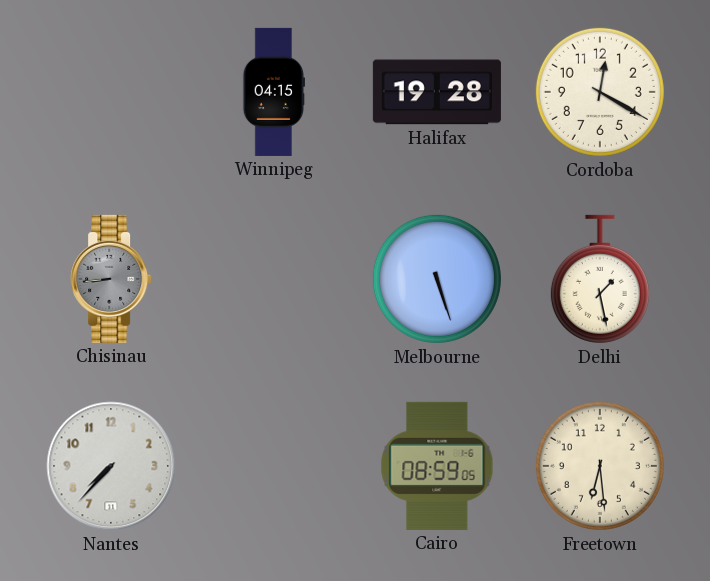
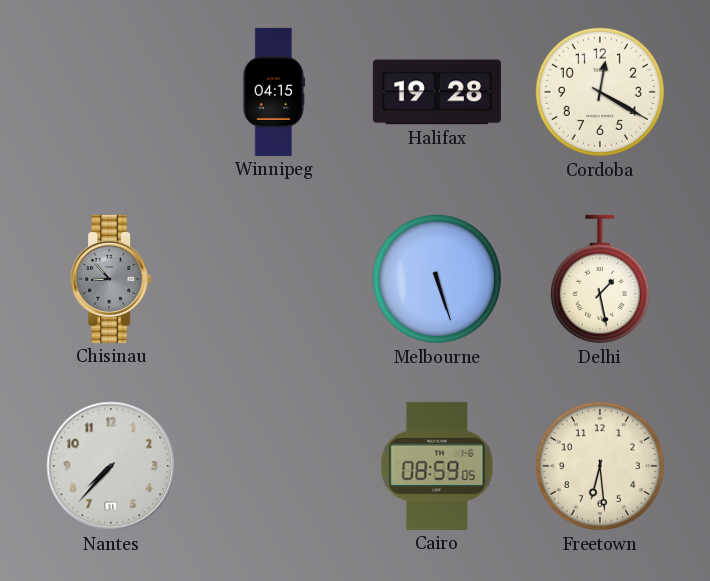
Chisinau: 8:44 -> 8:53
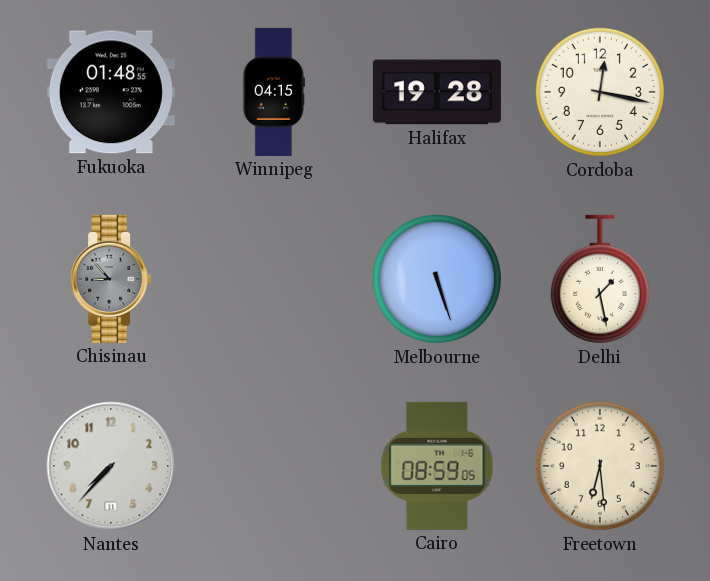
Fukuoka: none -> 01:48
Cordoba: 12:20 -> 12:17
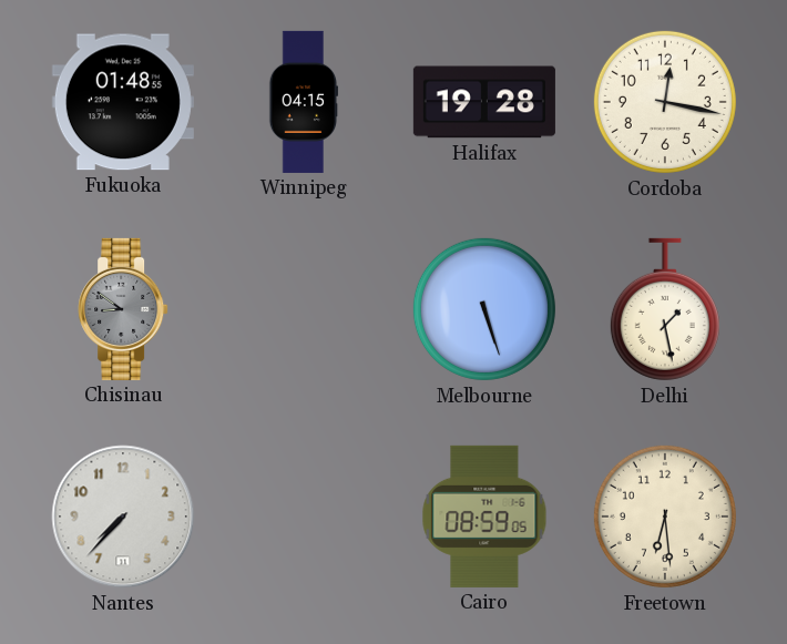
Chisinau: 8:53 -> 8:51
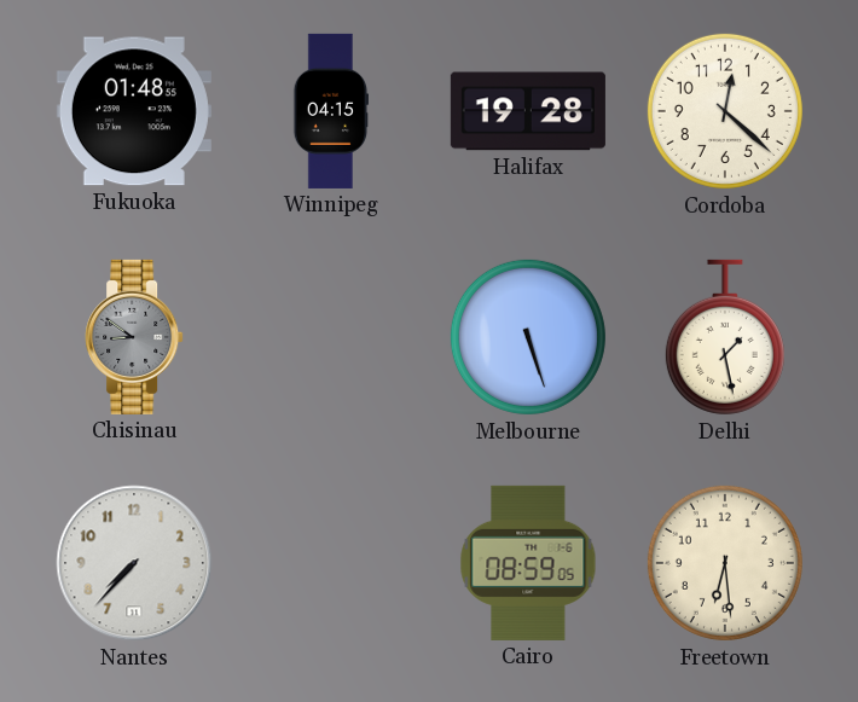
Cordoba: 12:17 -> 12:22
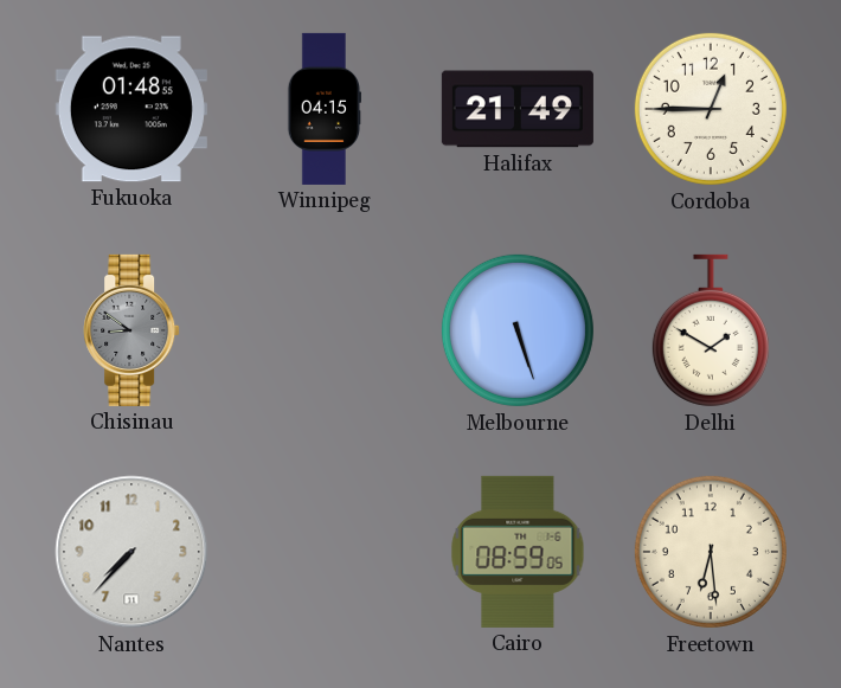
Halifax: 19:28 -> 21:49
Cordoba: 12:22 -> 12:45
Delhi: 1:28 -> 1:50
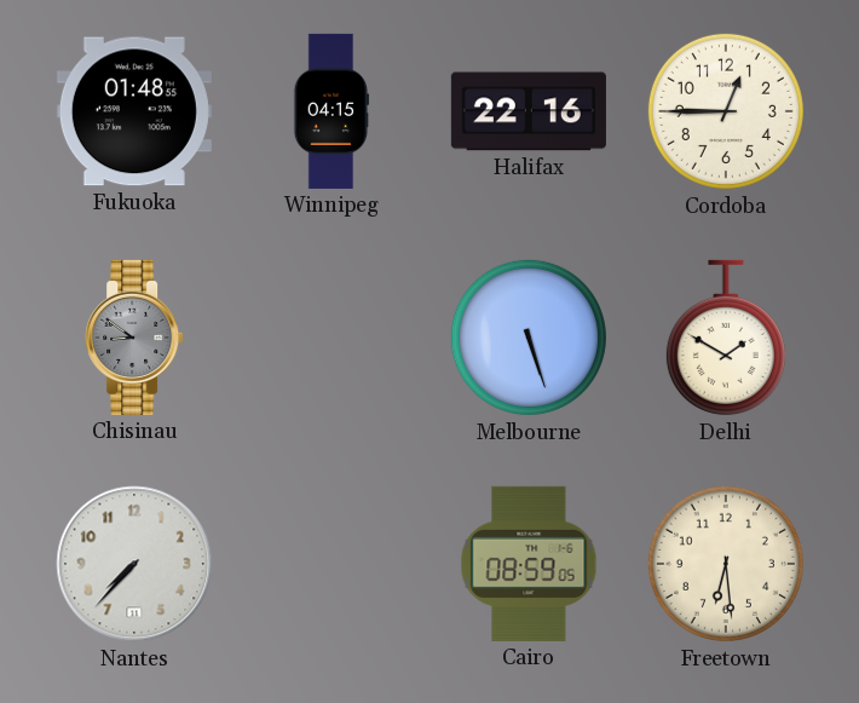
Halifax: 21:49 -> 22:16
